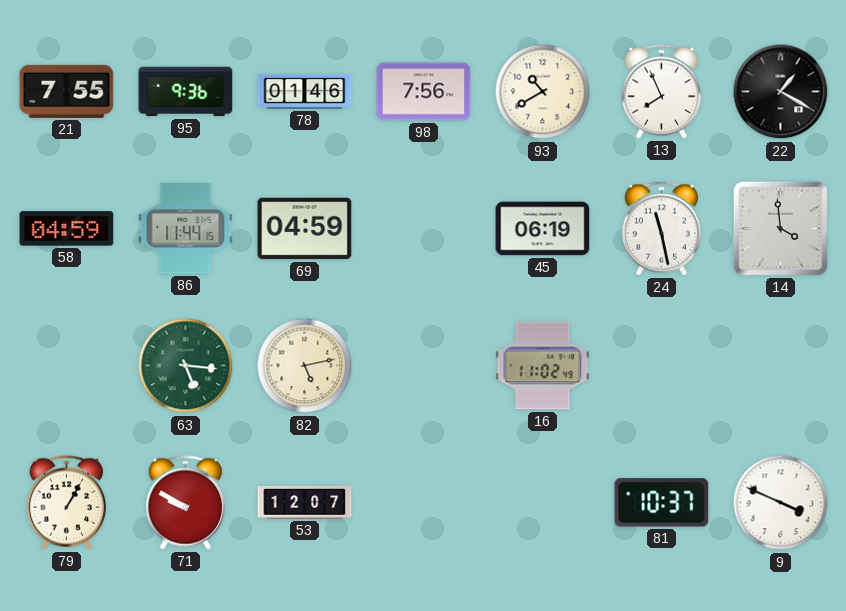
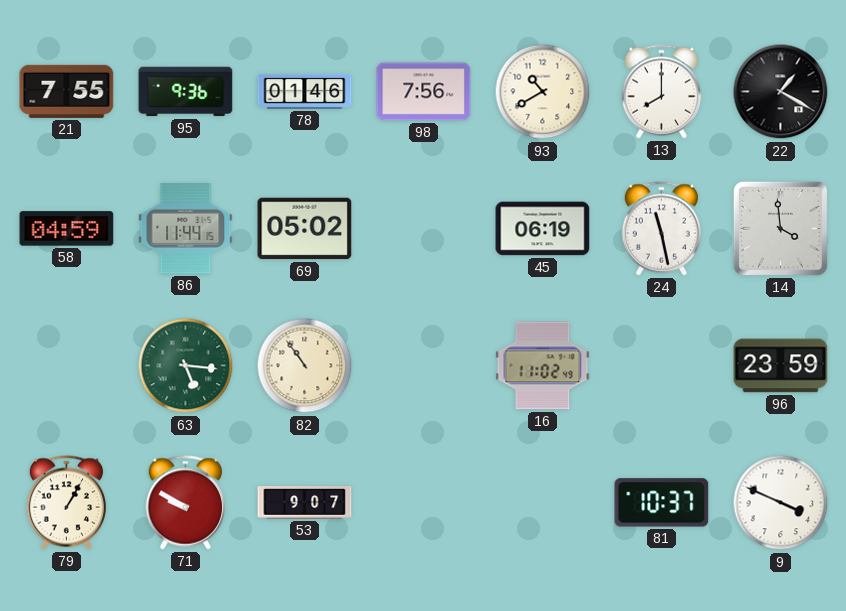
13: 7:56 -> 8:00
69: 04:59 -> 05:02
82: 5:13 -> 10:54
96: none -> 23:59
53: 12:07 -> 9:07
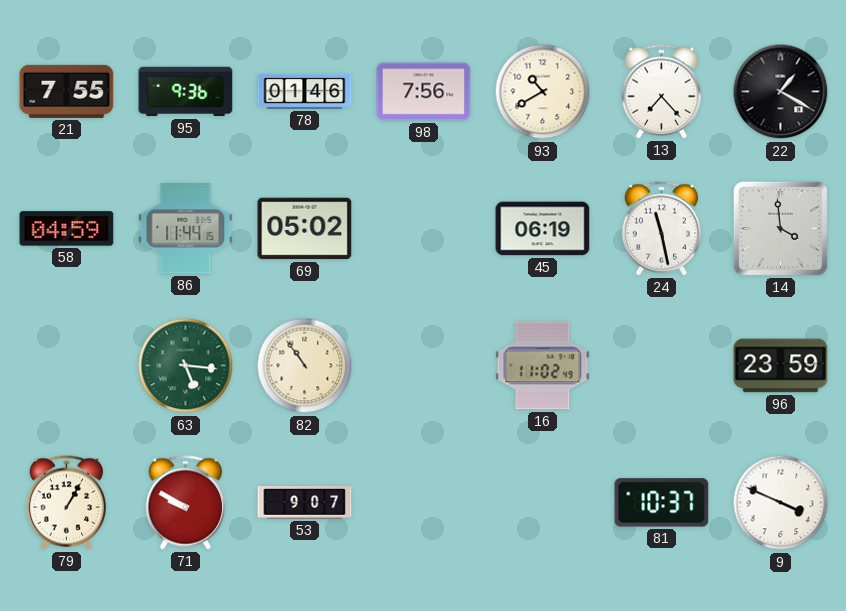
13: 8:00 -> 7:23
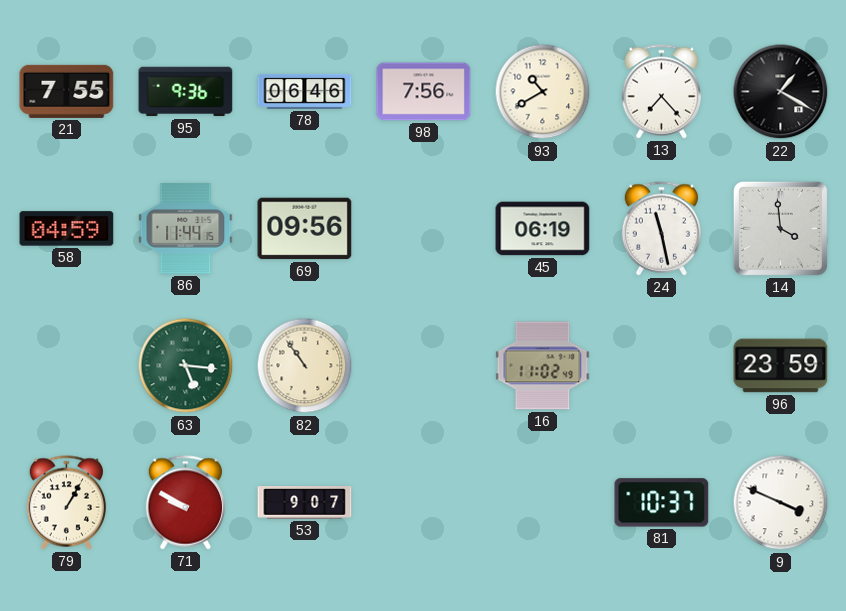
78: 01:46 -> 06:46
69: 05:02 -> 09:56
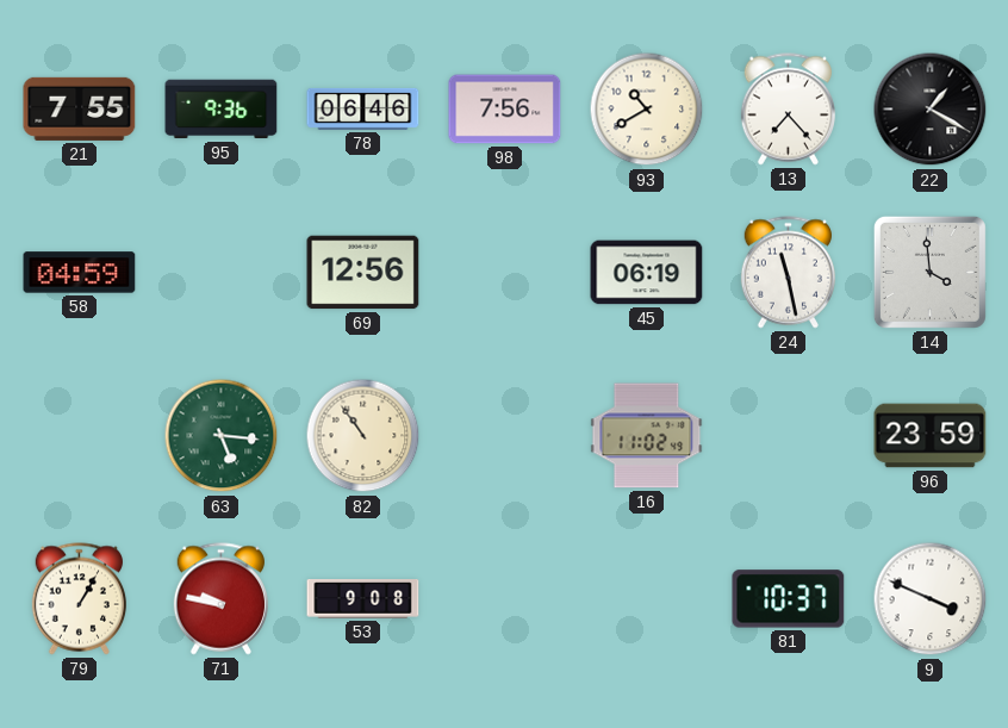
86: 11:44 -> none
69: 09:56 -> 12:56
71: 9:50 -> 9:47
53: 9:07 -> 9:08
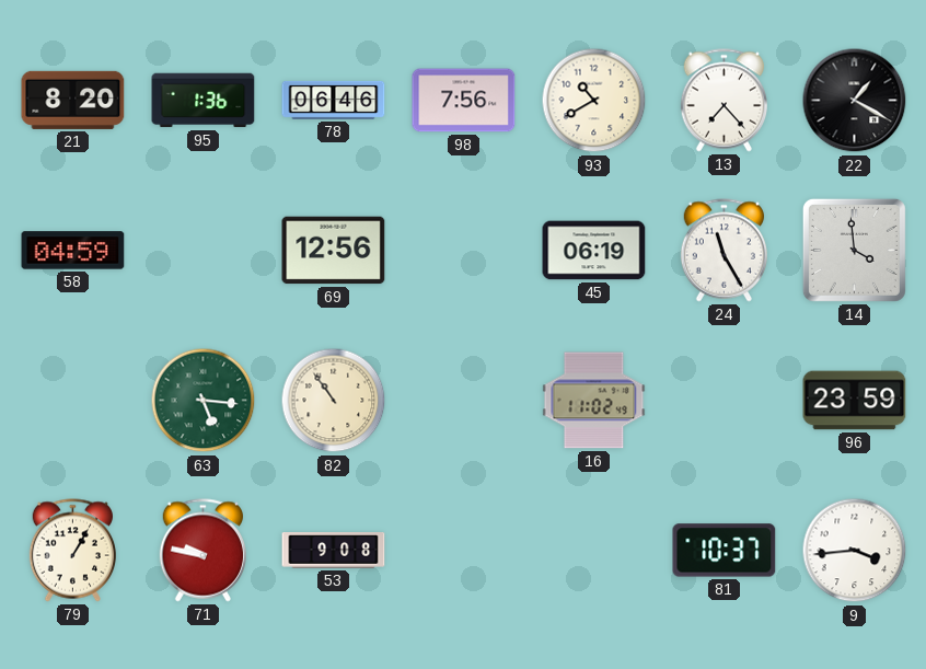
21: 7:55 -> 8:20
95: 9:36 -> 1:36
24: 11:28 -> 11:25
9: 3:49 -> 3:44
